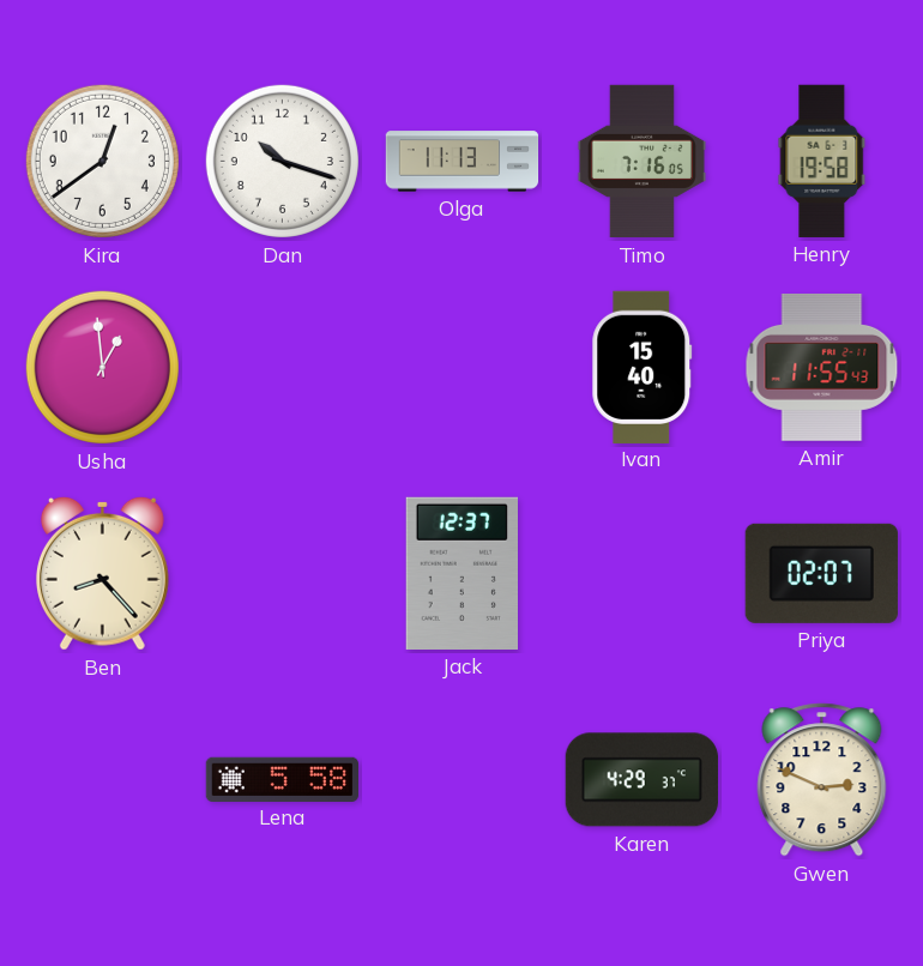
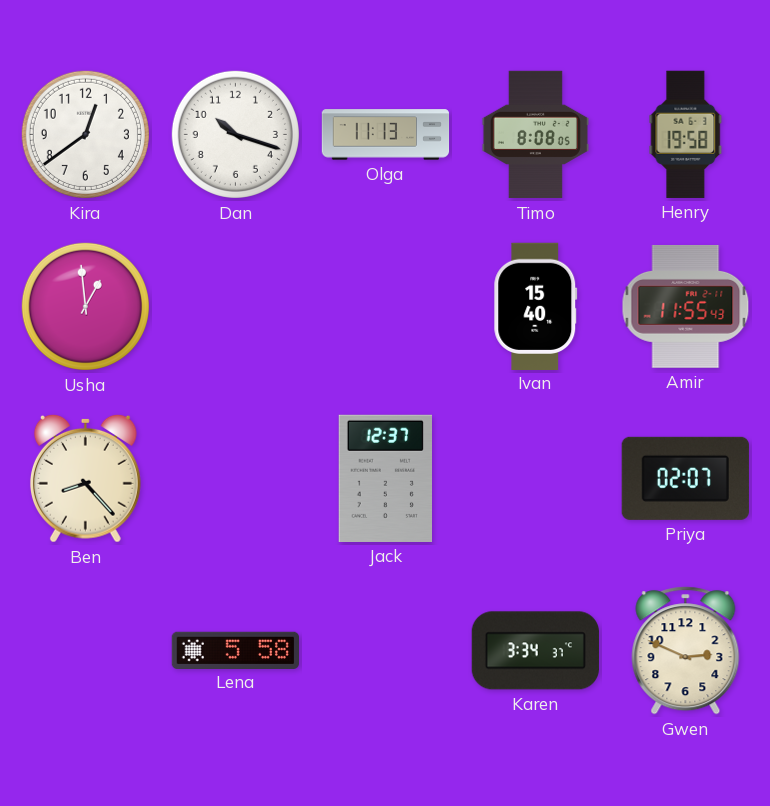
Timo: 7:16 -> 8:08
Karen: 4:29 -> 3:34
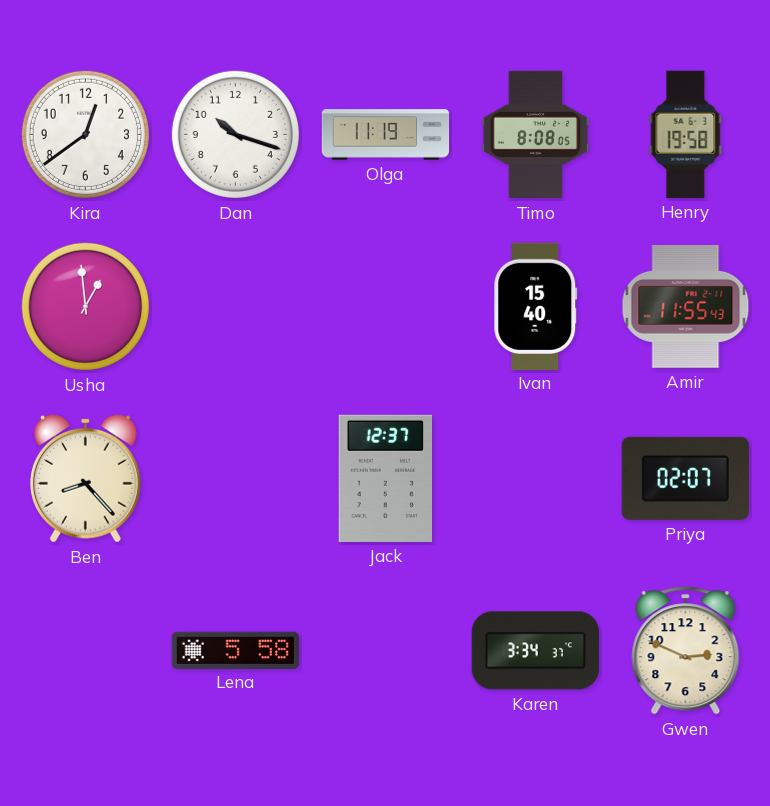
Olga: 11:13 -> 11:19
